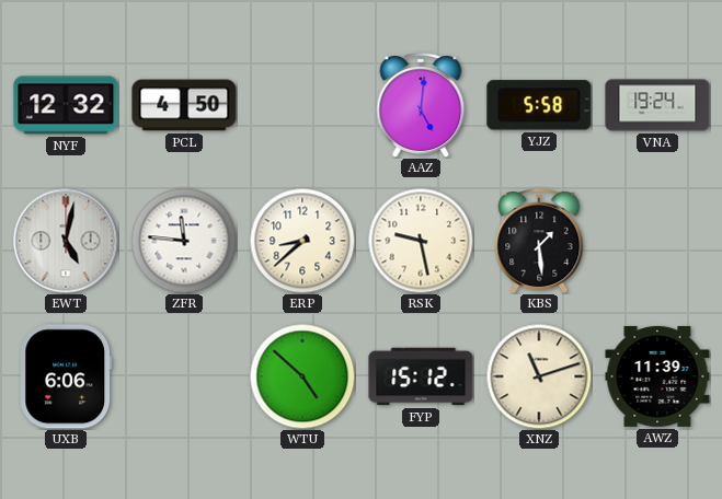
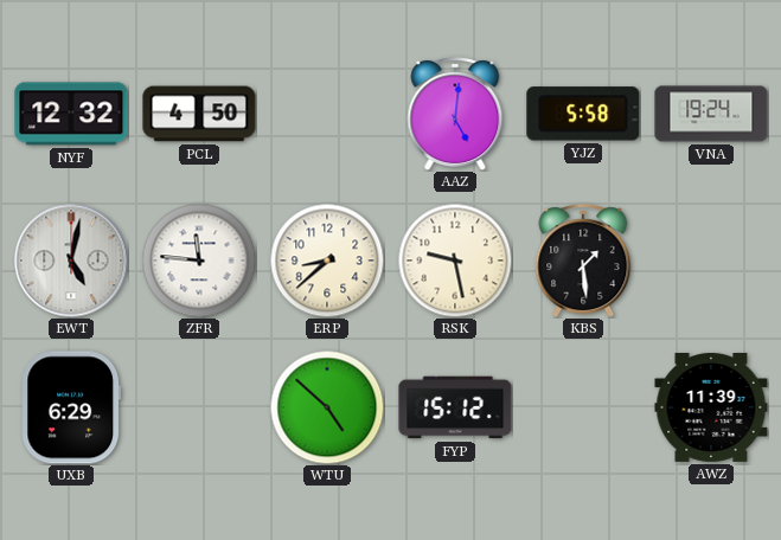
UXB: 6:06 -> 6:29
XNZ: 11:12 -> none
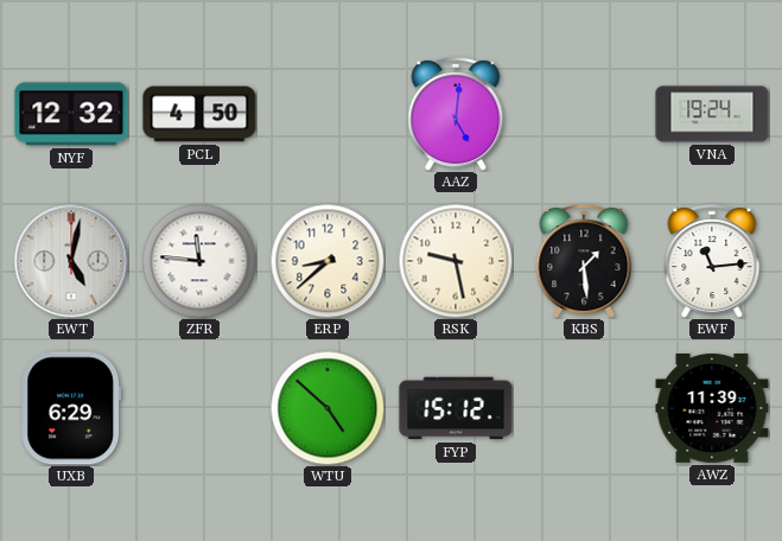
YJZ: 5:58 -> none
EWF: none -> 11:14
